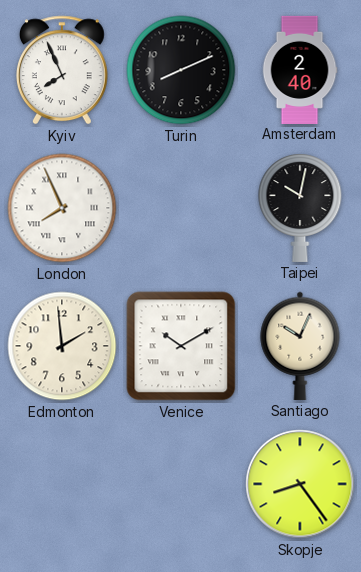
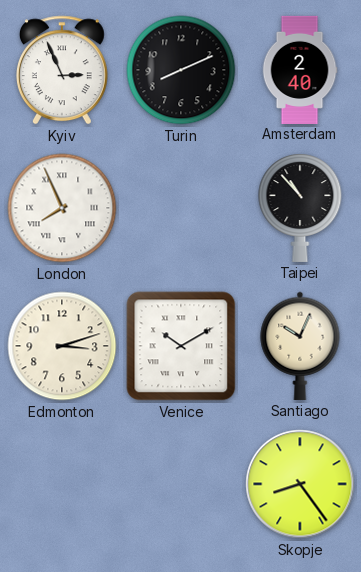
Kyiv: 7:56 -> 2:56
Taipei: 10:02 -> 10:53
Edmonton: 1:59 -> 3:12
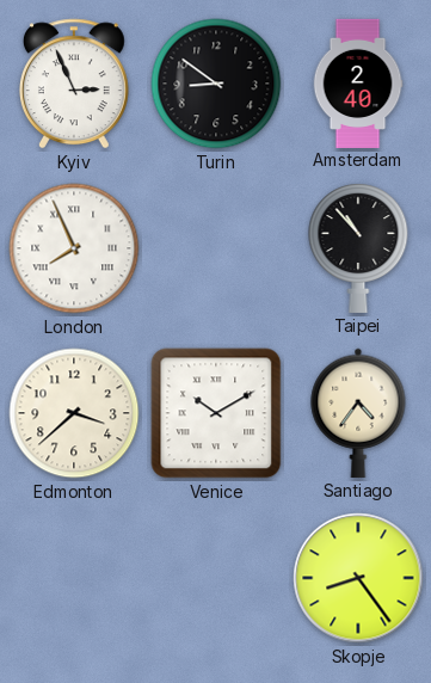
Turin: 8:11 -> 8:51
Edmonton: 3:12 -> 3:38
Santiago: 10:04 -> 4:36
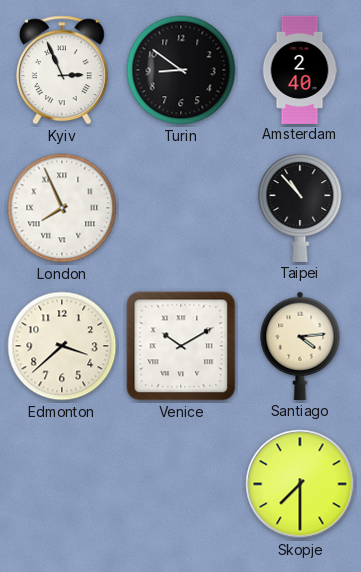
Santiago: 4:36 -> 4:14
Skopje: 8:24 -> 7:30
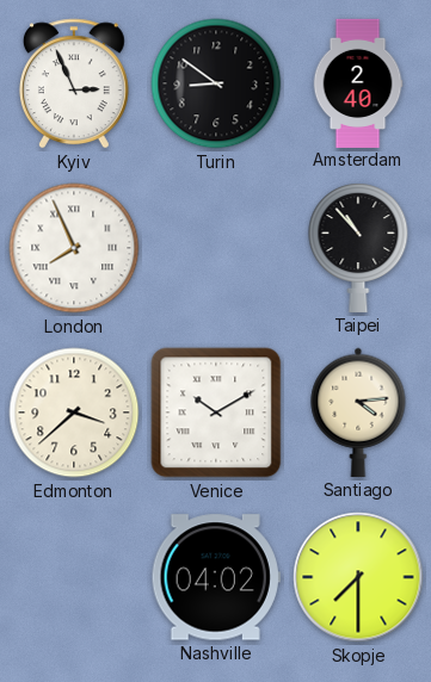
Nashville: none -> 04:02
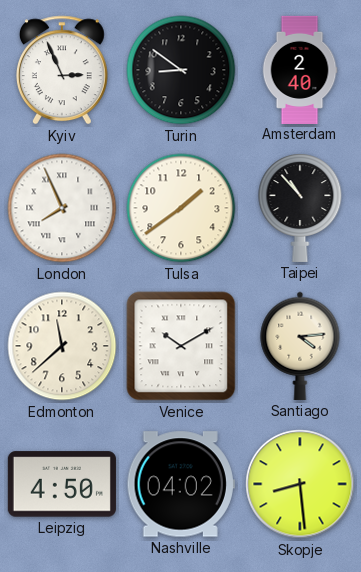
Tulsa: none -> 1:39
Edmonton: 3:38 -> 11:38
Leipzig: none -> 4:50
Skopje: 7:30 -> 8:29
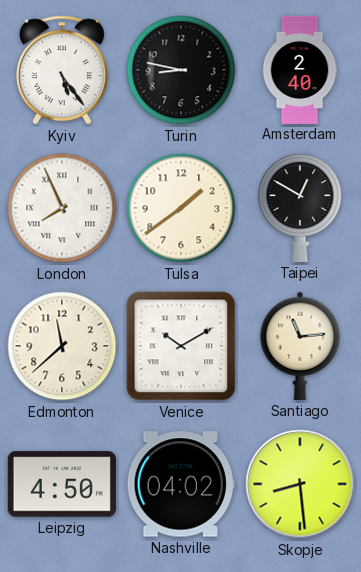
Kyiv: 2:56 -> 5:24
Turin: 8:51 -> 8:47
Taipei: 10:53 -> 12:50
Santiago: 4:14 -> 11:14
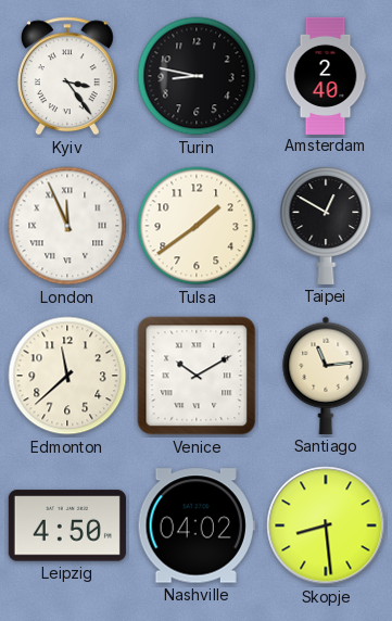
Kyiv: 5:24 -> 3:24
London: 7:56 -> 11:56
